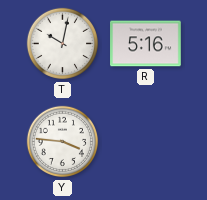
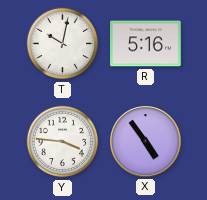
X: none -> 4:54
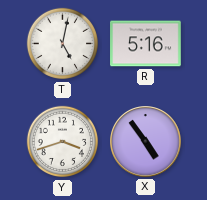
T: 10:02 -> 5:02
Y: 3:46 -> 3:42
